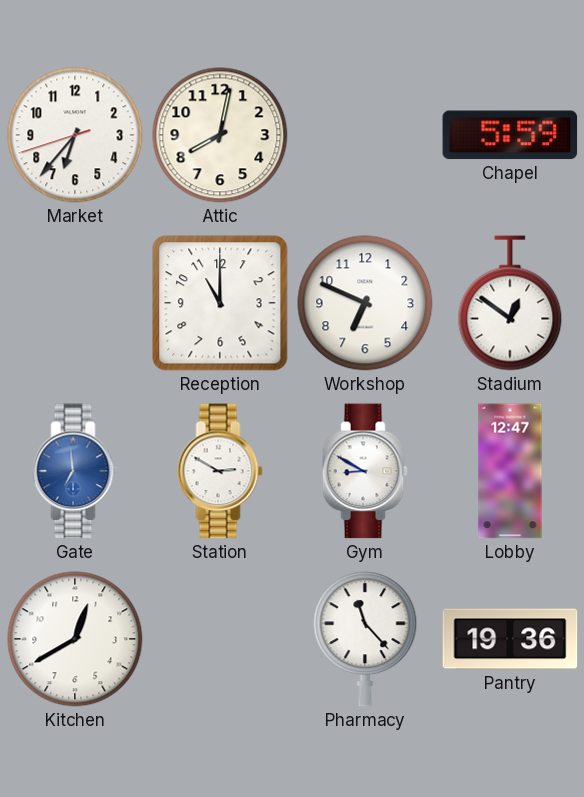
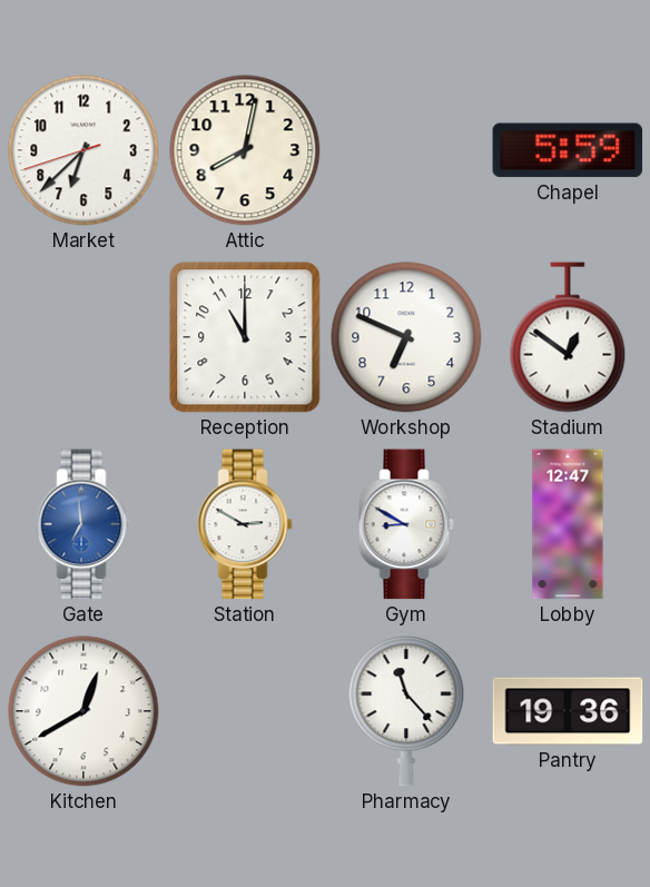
Market: 6:36 -> 6:37
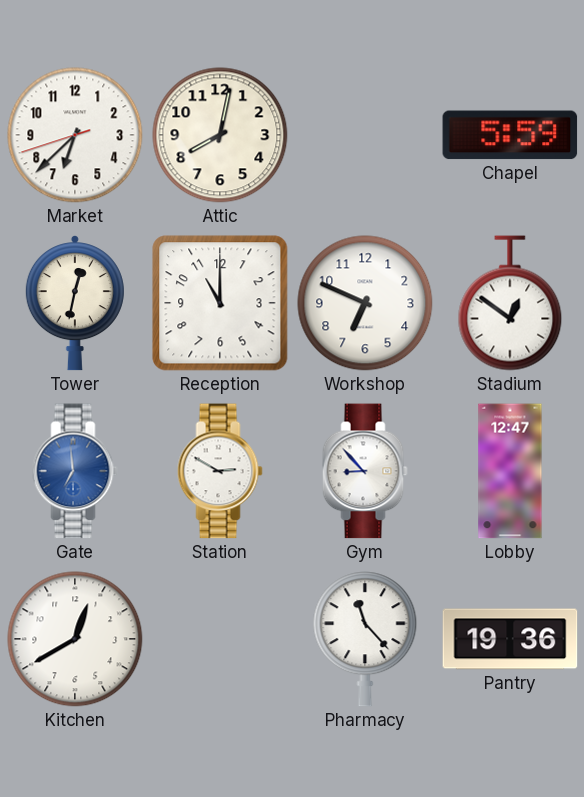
Tower: none -> 12:32
Gym: 8:50 -> 8:53
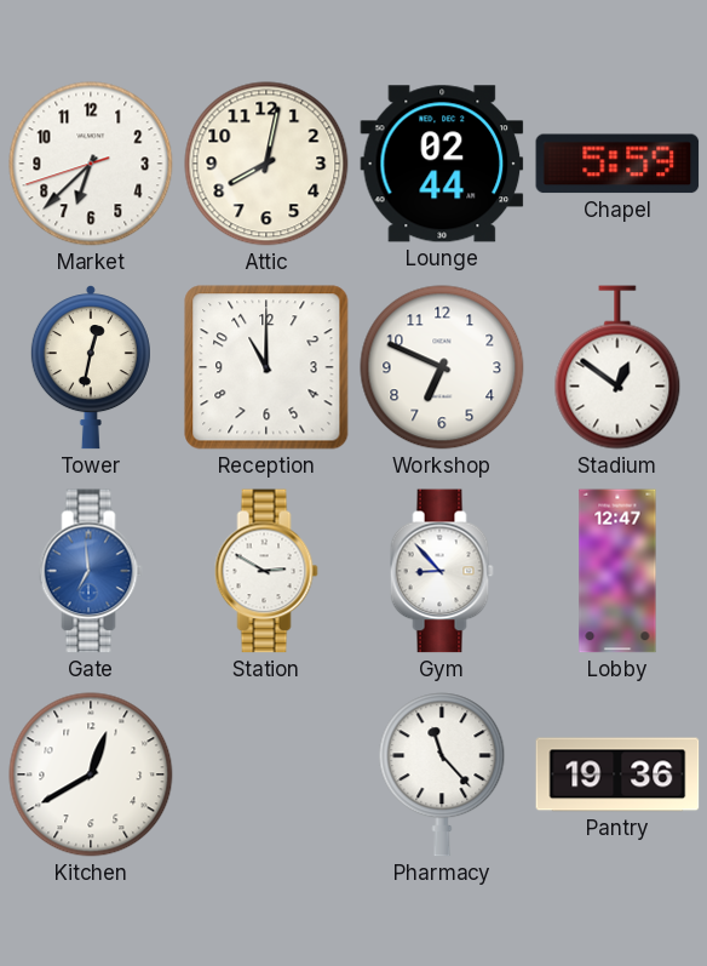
Lounge: none -> 02:44
